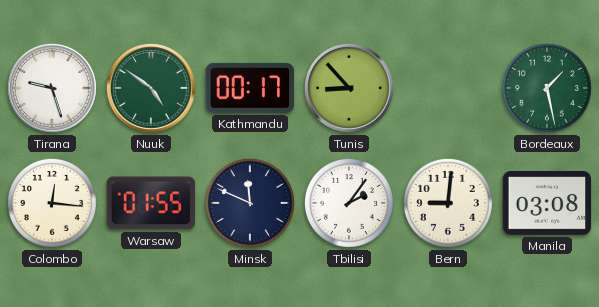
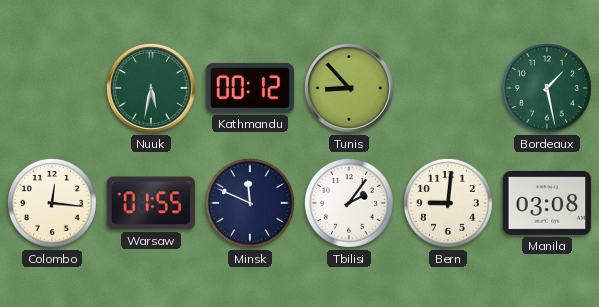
Tirana: 9:27 -> none
Nuuk: 4:51 -> 5:32
Kathmandu: 00:17 -> 00:12
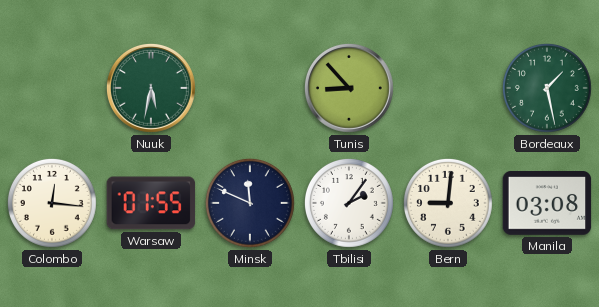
Kathmandu: 00:12 -> none
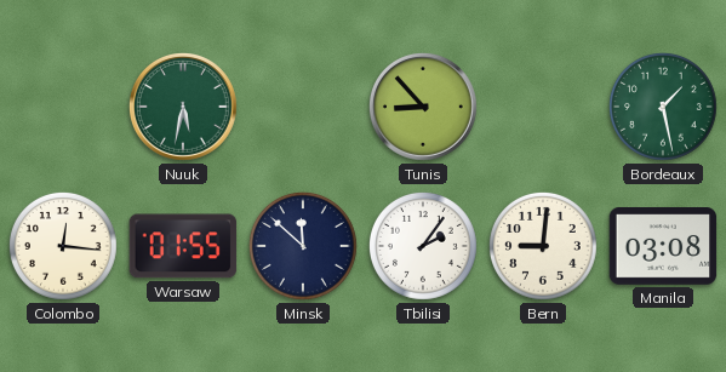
Minsk: 11:49 -> 11:52
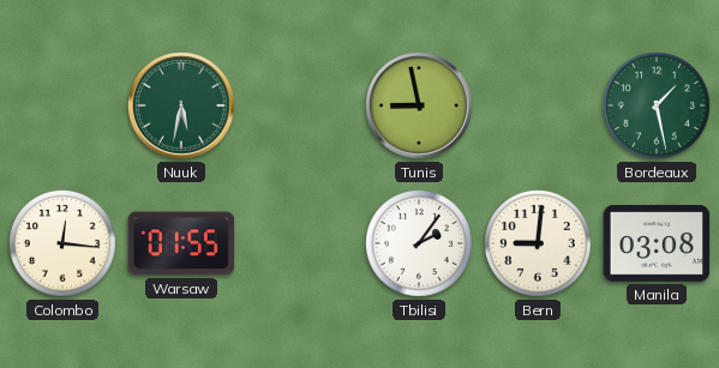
Tunis: 8:53 -> 8:58
Minsk: 11:52 -> none
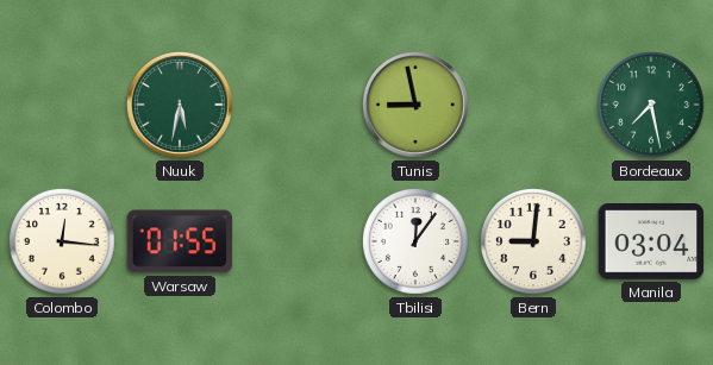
Bordeaux: 1:28 -> 7:28
Tbilisi: 2:06 -> 12:06
Manila: 03:08 -> 03:04
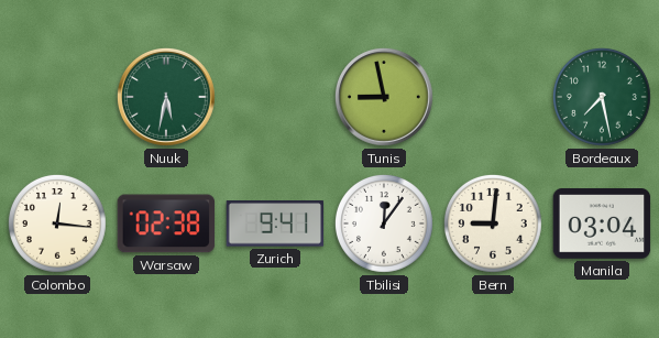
Warsaw: 01:55 -> 02:38
Zurich: none -> 9:41
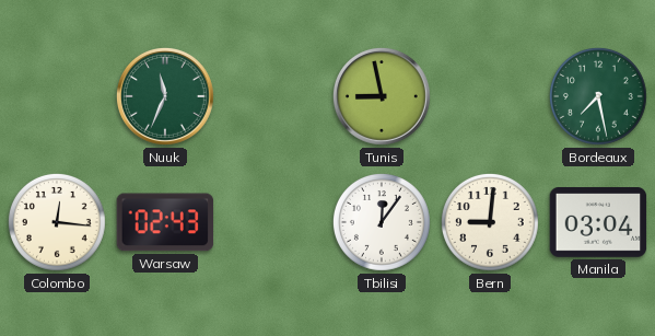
Nuuk: 5:32 -> 11:34
Warsaw: 02:38 -> 02:43
Zurich: 9:41 -> none
